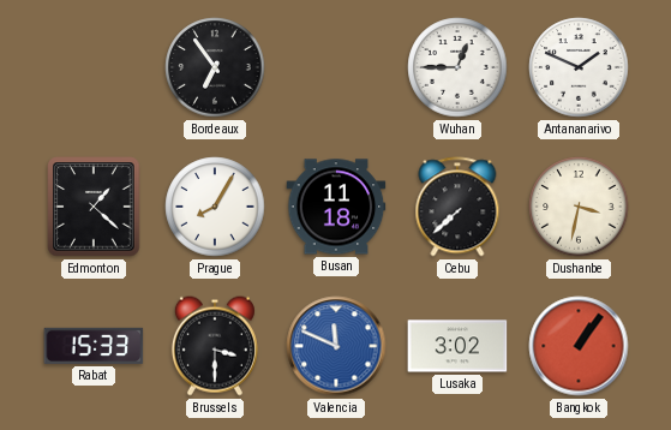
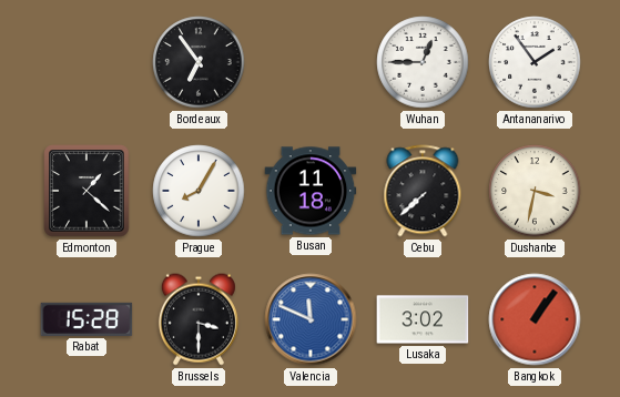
Antananarivo: 1:49 -> 1:54
Rabat: 15:33 -> 15:28
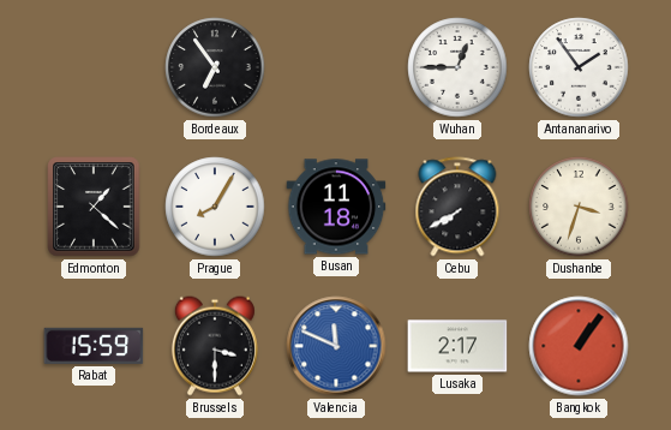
Cebu: 7:38 -> 7:40
Dushanbe: 3:32 -> 3:33
Rabat: 15:28 -> 15:59
Lusaka: 3:02 -> 2:17
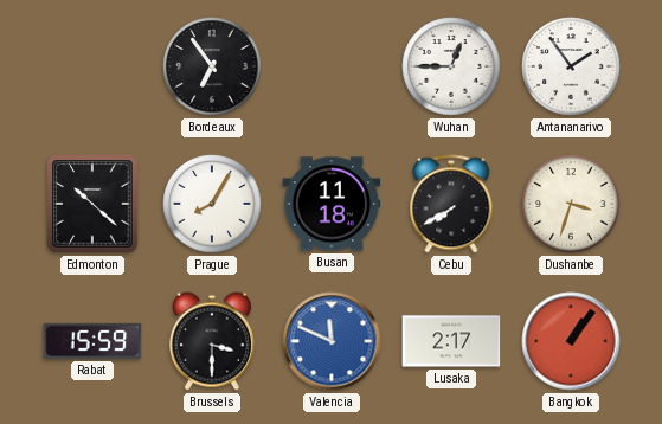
Edmonton: 1:22 -> 10:22
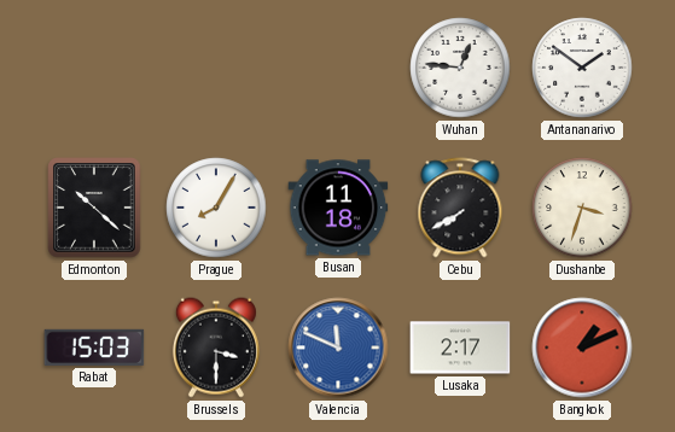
Bordeaux: 6:54 -> none
Wuhan: 12:45 -> 12:46
Antananarivo: 1:54 -> 1:51
Rabat: 15:59 -> 15:03
Bangkok: 1:06 -> 1:11
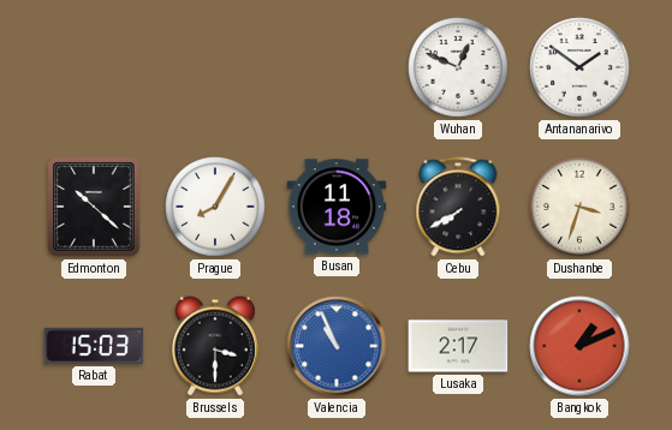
Wuhan: 12:46 -> 12:49
Valencia: 11:49 -> 10:56
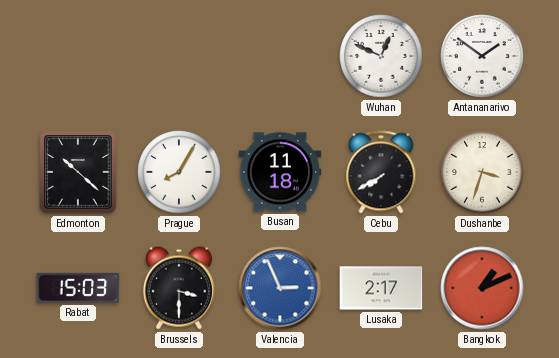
Valencia: 10:56 -> 2:56
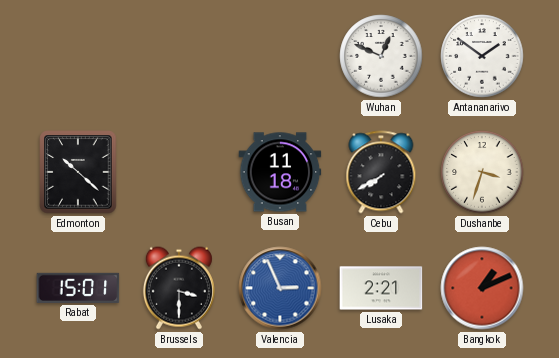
Prague: 8:05 -> none
Rabat: 15:03 -> 15:01
Lusaka: 2:17 -> 2:21
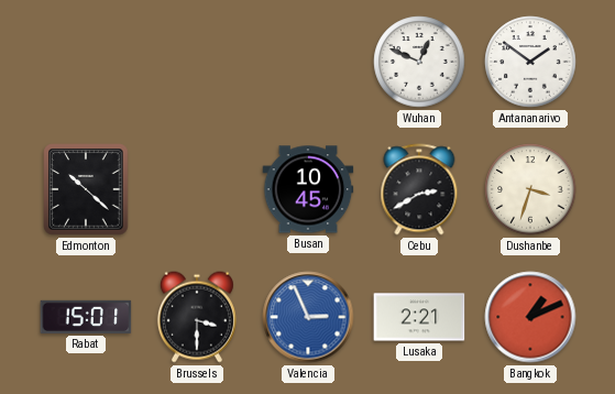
Busan: 11:18 -> 10:45
Cebu: 7:40 -> 2:40
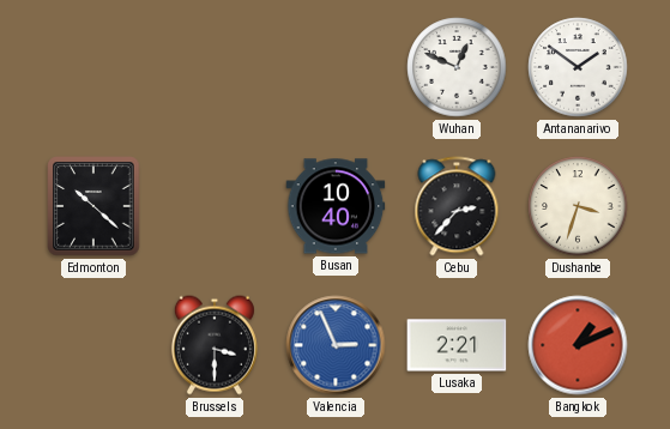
Busan: 10:45 -> 10:40
Cebu: 2:40 -> 2:37
Rabat: 15:01 -> none
